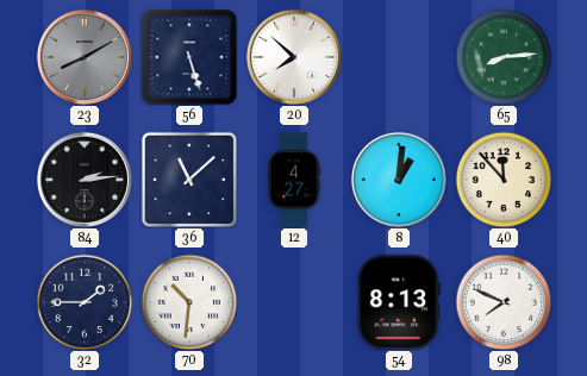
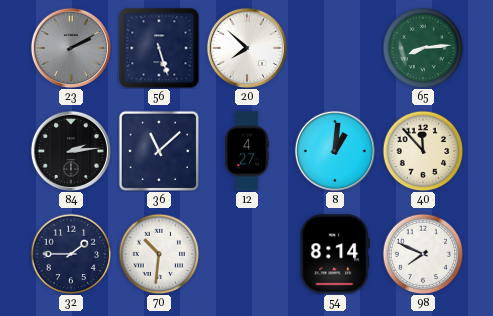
23: 8:10 -> 2:10
54: 8:13 -> 8:14
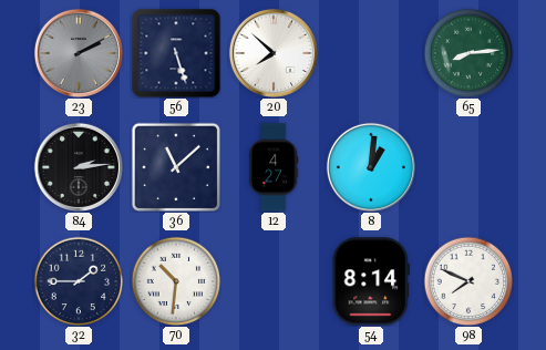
40: 11:53 -> none
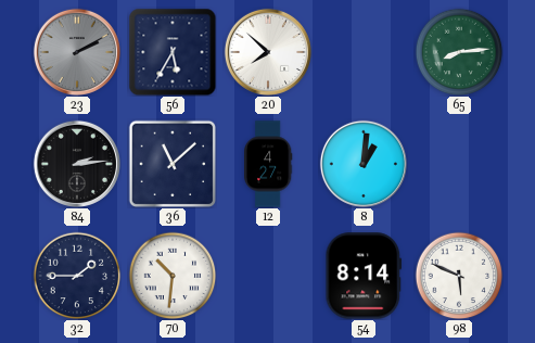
56: 5:27 -> 5:35
98: 7:49 -> 5:49
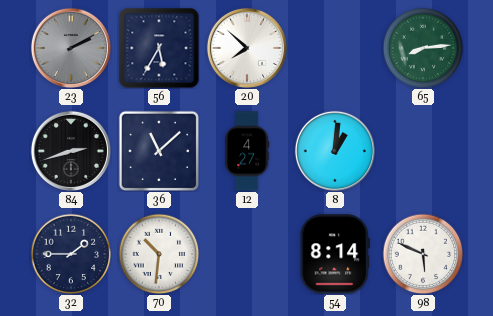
84: 2:14 -> 2:42
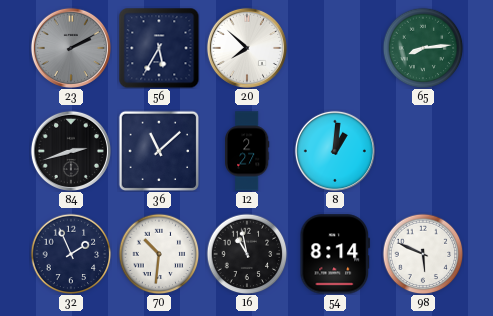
12: 4:27 -> 2:27
32: 1:45 -> 1:56
16: none -> 10:58
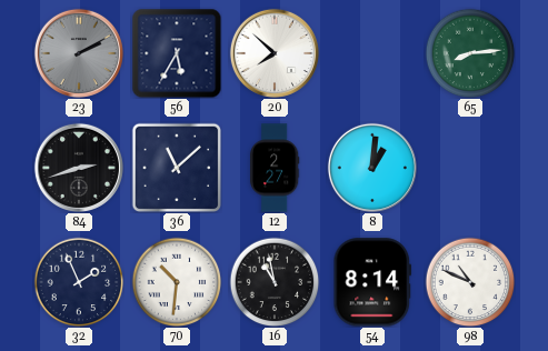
98: 5:49 -> 10:49
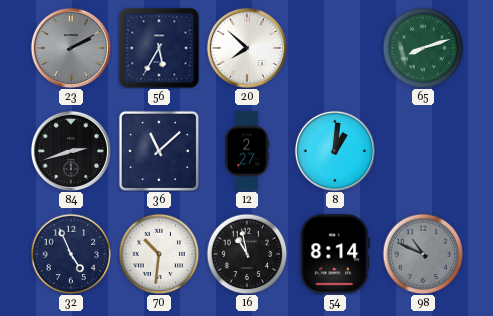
65: 8:14 -> 8:12
32: 1:56 -> 4:56
98 dial: white -> grey
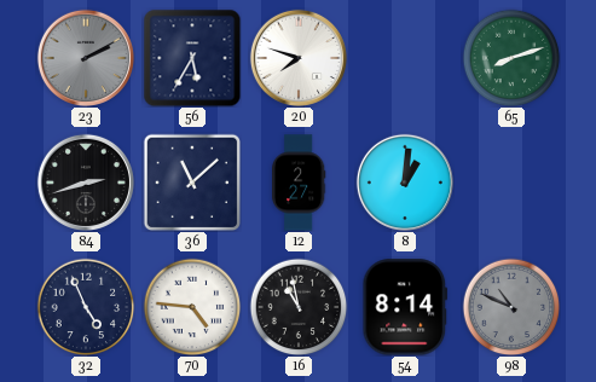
20: 7:52 -> 7:48
70: 10:31 -> 4:46
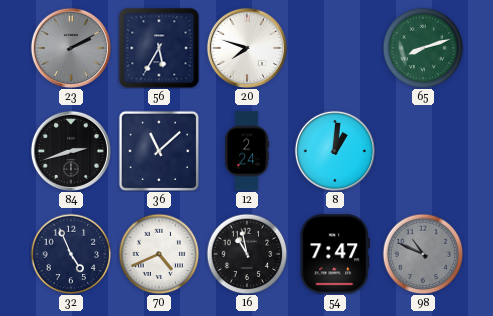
12: 2:27 -> 2:24
70: 4:46 -> 4:41
54: 8:14 -> 7:47
